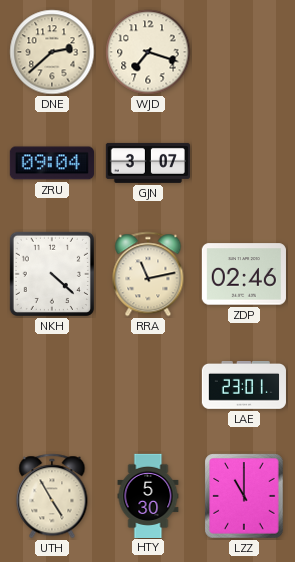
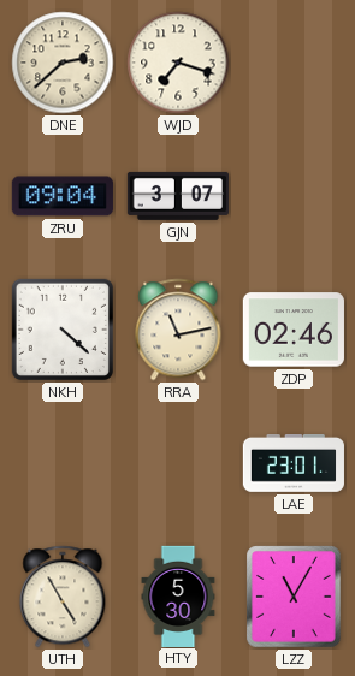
LZZ: 11:00 -> 11:05
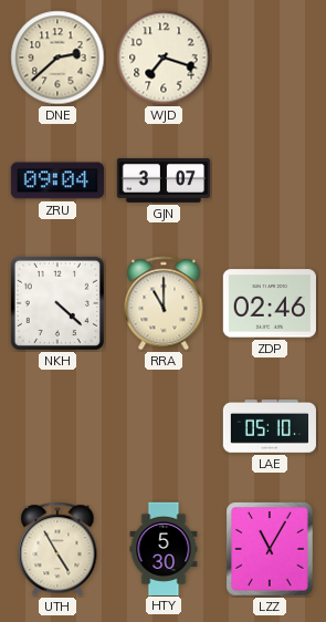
RRA: 11:13 -> 11:00
LAE: 23:01 -> 05:10
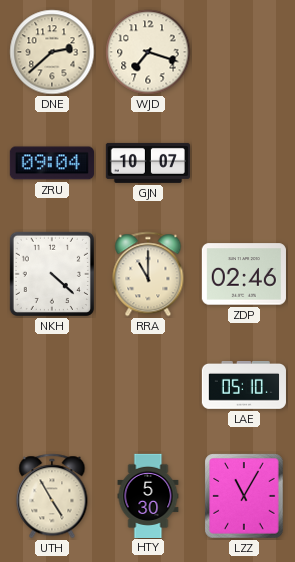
GJN: 3:07 -> 10:07
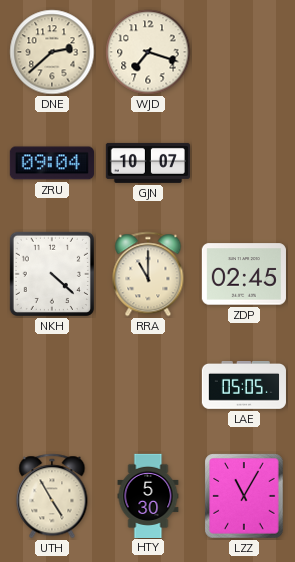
ZDP: 02:46 -> 02:45
LAE: 05:10 -> 05:05
